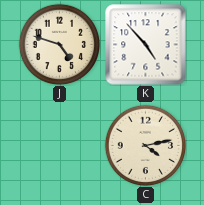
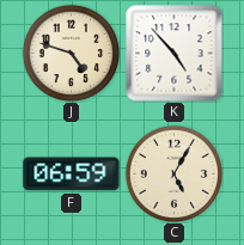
F: none -> 06:59
C: 4:13 -> 5:05
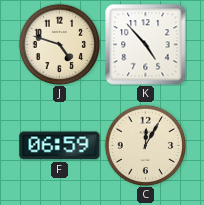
C: 5:05 -> 12:05
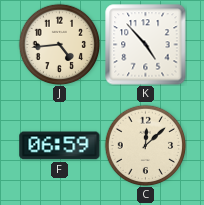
J: 4:48 -> 4:44
C: 12:05 -> 12:08
